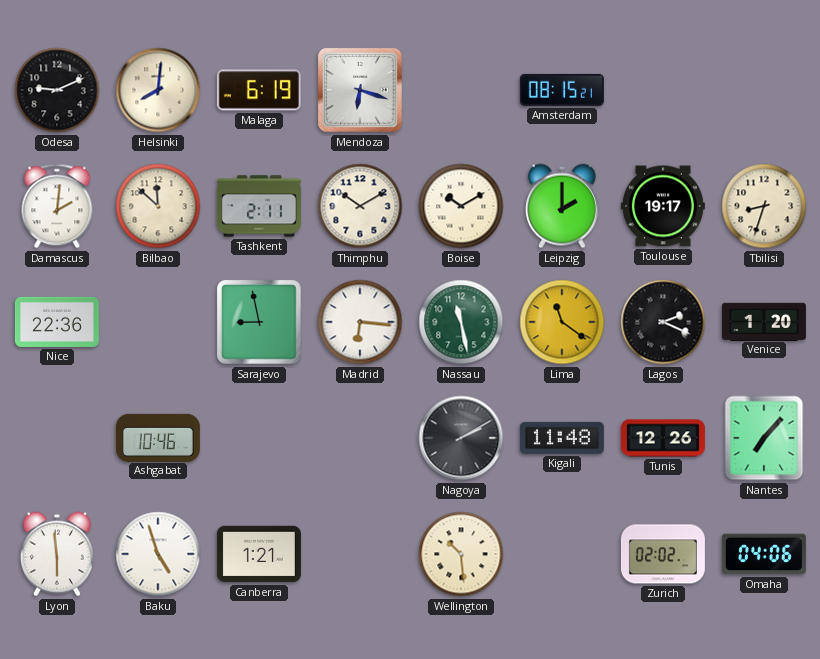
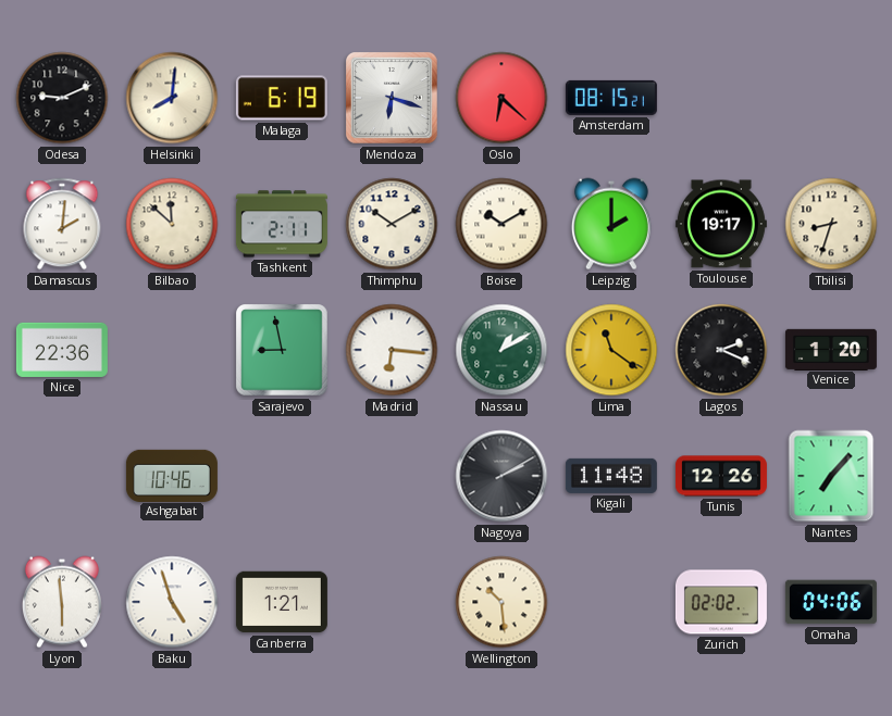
Oslo: none -> 6:22
Nassau: 11:28 -> 1:10
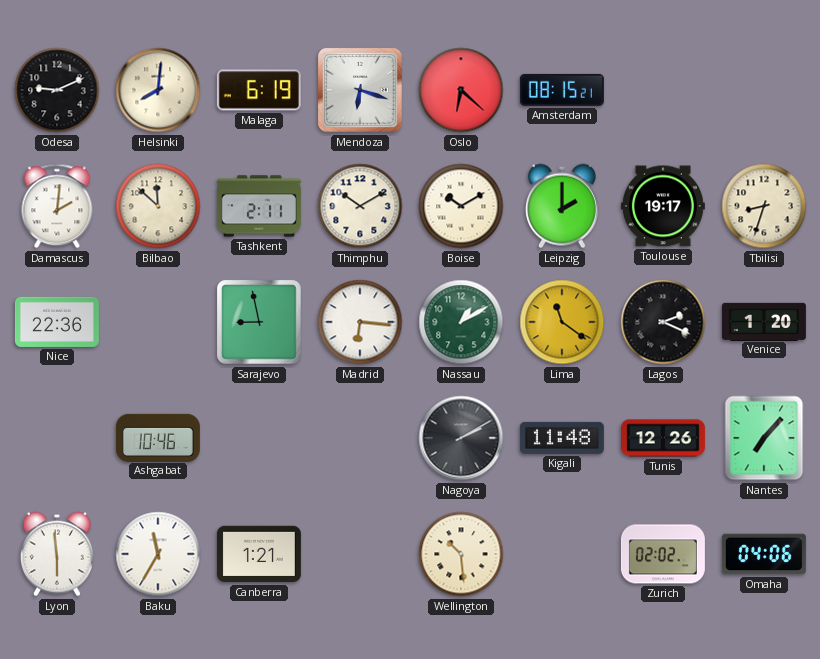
Baku: 4:57 -> 11:35
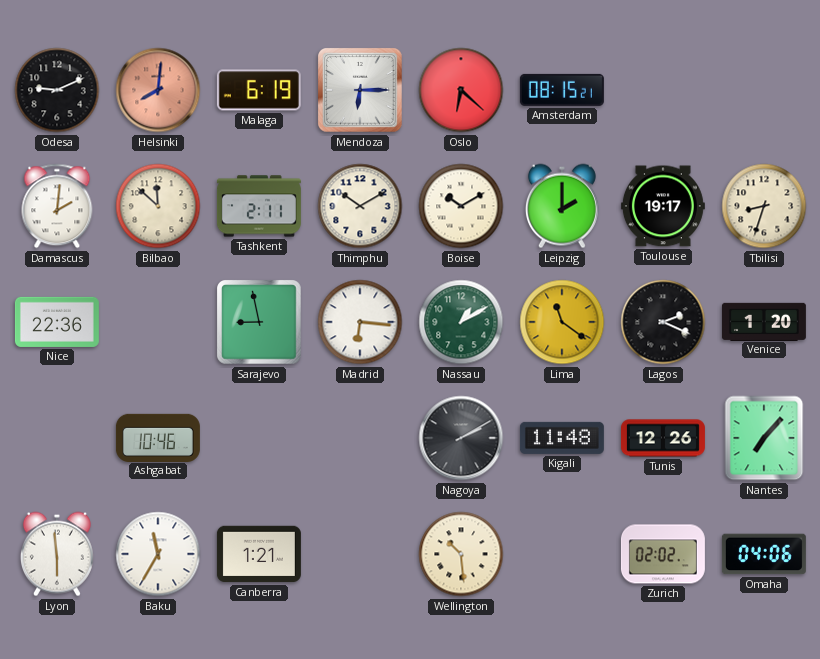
Helsinki dial: cream -> salmon
Mendoza: 6:18 -> 6:15
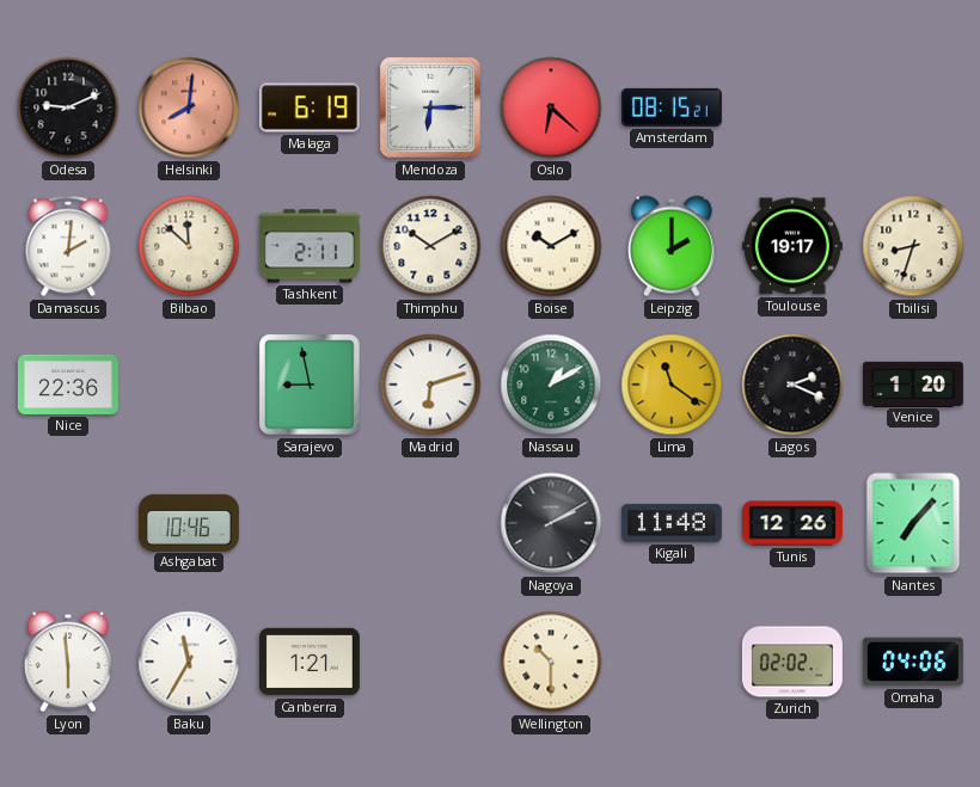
Madrid: 6:16 -> 6:12
Wellington: 10:29 -> 10:30
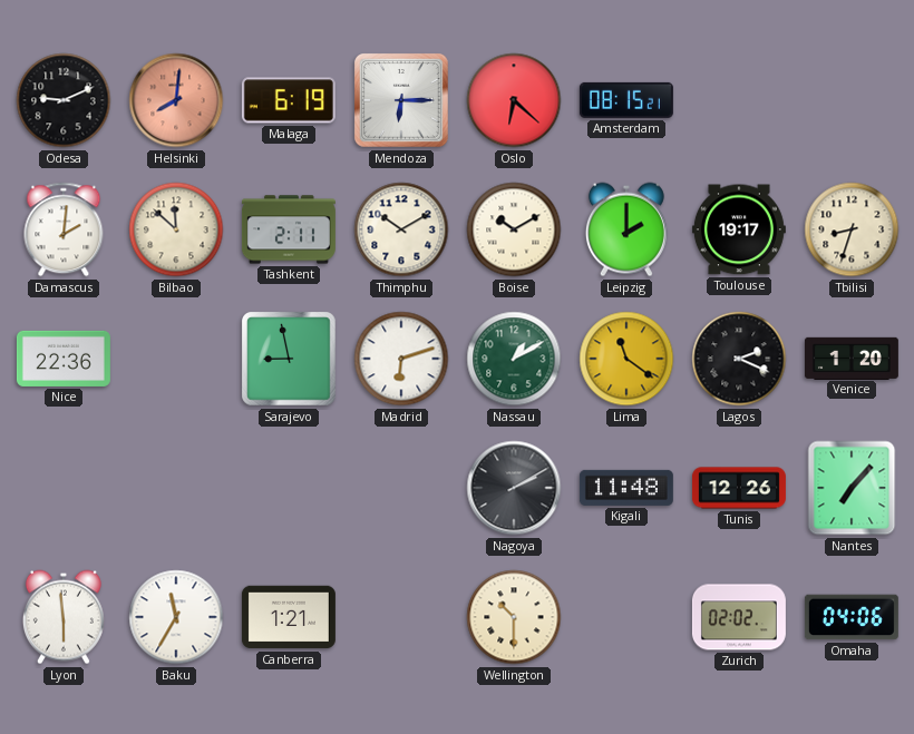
Ashgabat: 10:46 -> none
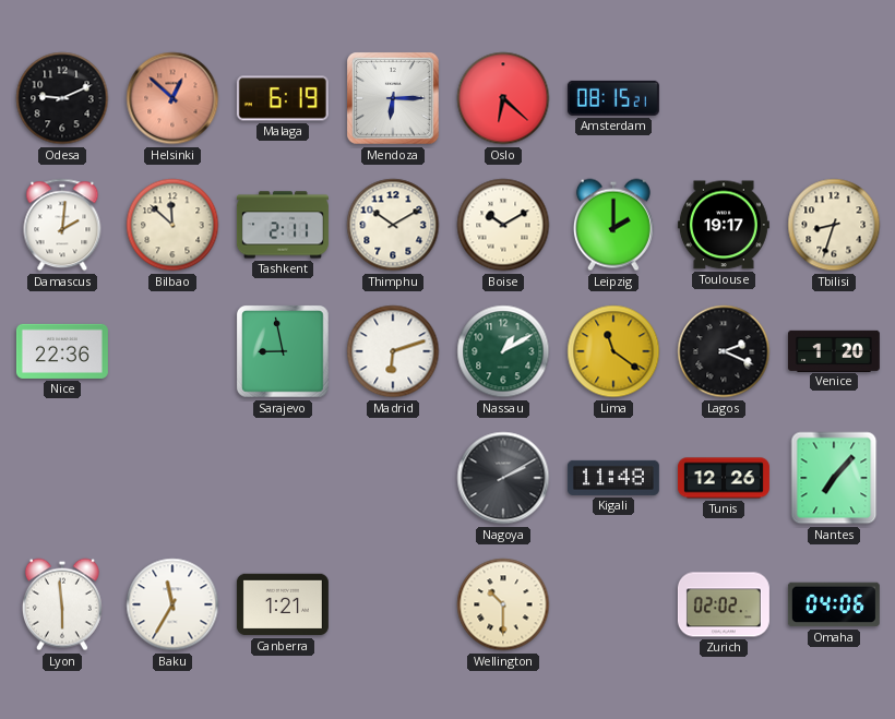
Helsinki: 8:01 -> 12:52
